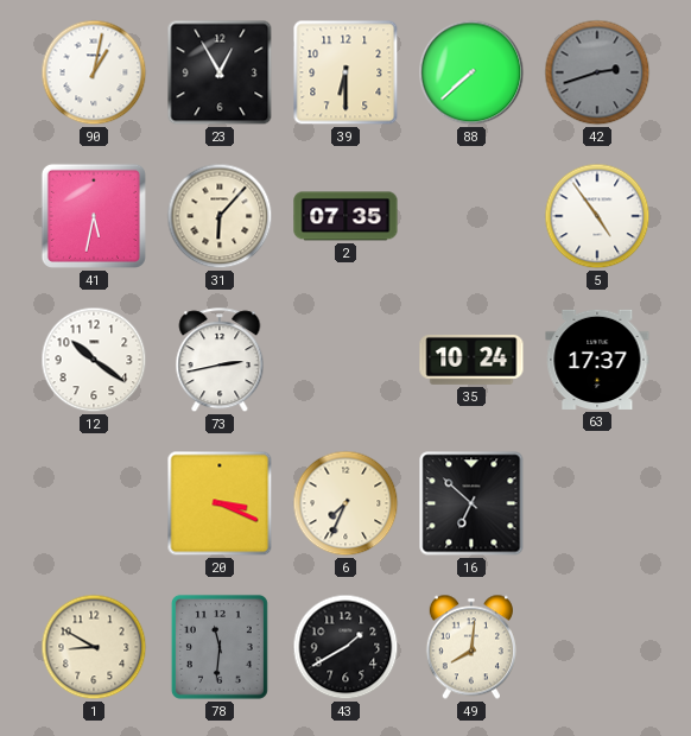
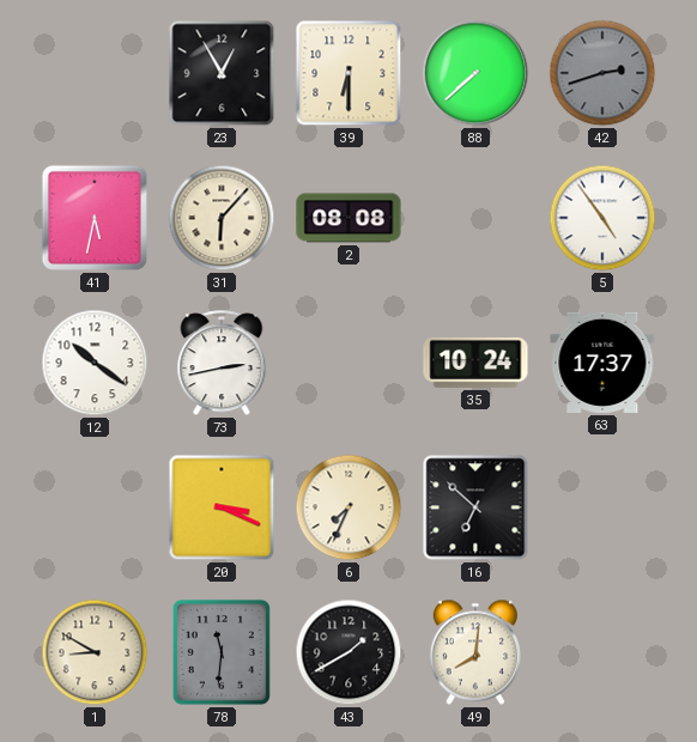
90: 1:02 -> none
2: 07:35 -> 08:08
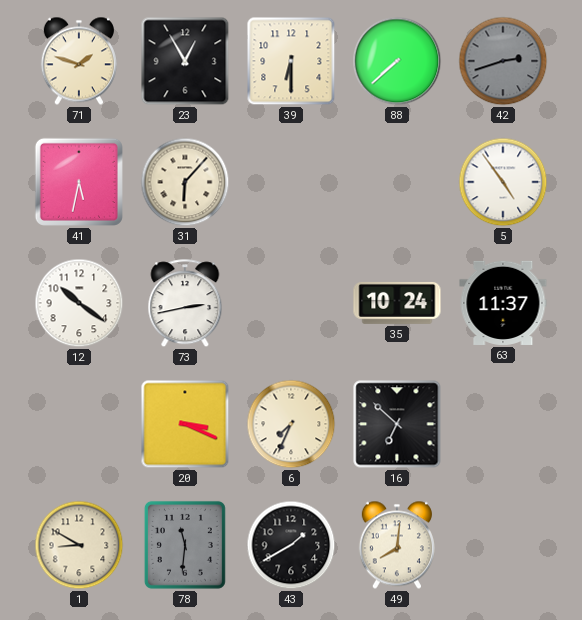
71: none -> 1:48
2: 08:08 -> none
63: 17:37 -> 11:37
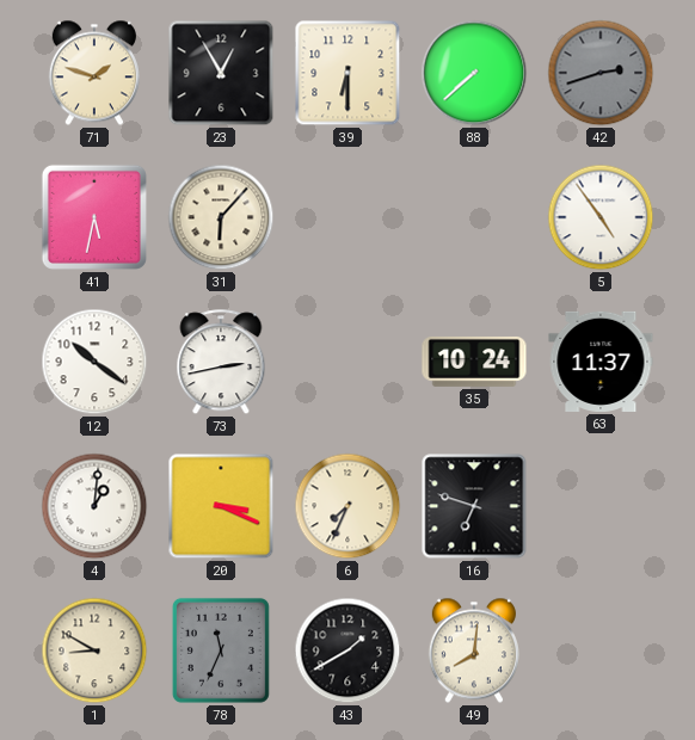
4: none -> 1:01
16: 6:52 -> 6:48
78: 11:31 -> 11:34
